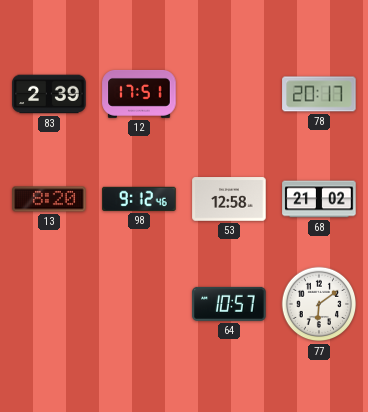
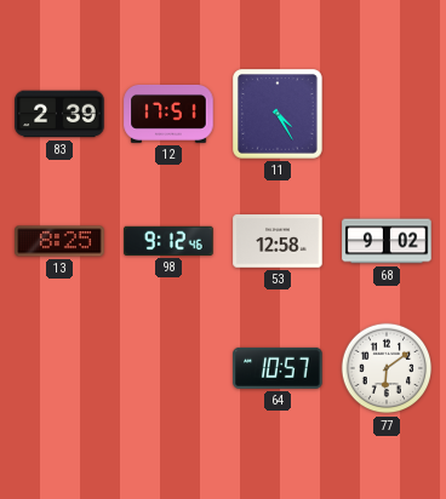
11: none -> 4:25
78: 20:17 -> none
13: 8:20 -> 8:25
68: 21:02 -> 9:02
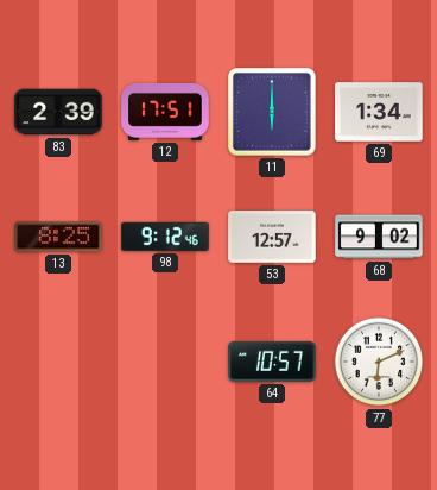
11: 4:25 -> 6:00
69: none -> 1:34
53: 12:58 -> 12:57
77: 6:09 -> 6:11
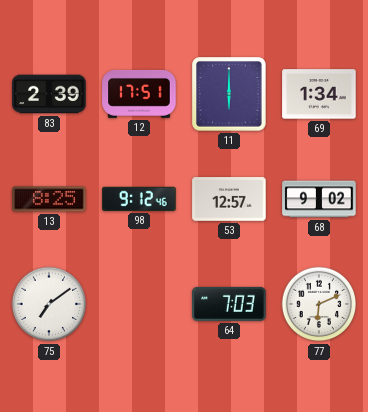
75: none -> 7:09
64: 10:57 -> 7:03
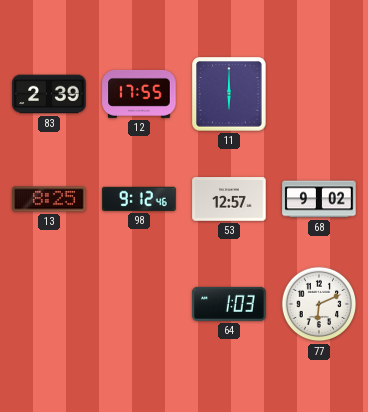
12: 17:51 -> 17:55
69: 1:34 -> none
75: 7:09 -> none
64: 7:03 -> 1:03
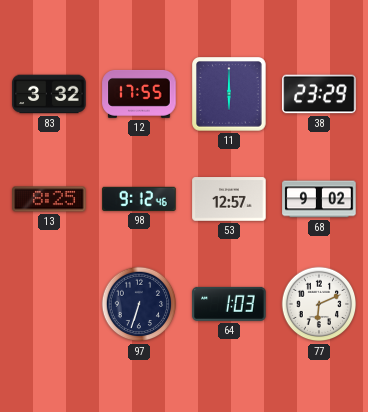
83: 2:39 -> 3:32
38: none -> 23:29
97: none -> 6:33
